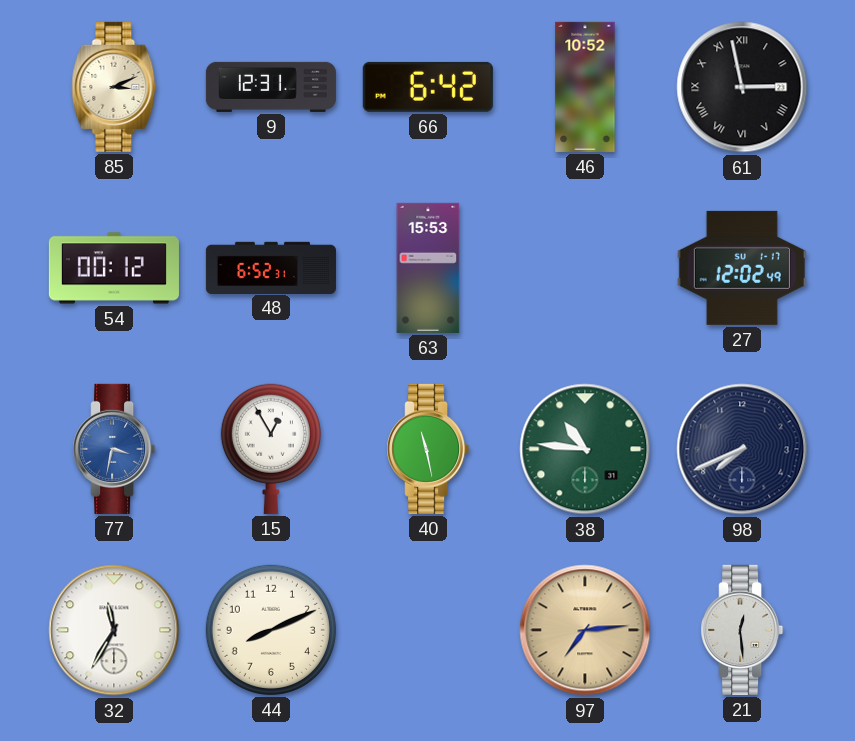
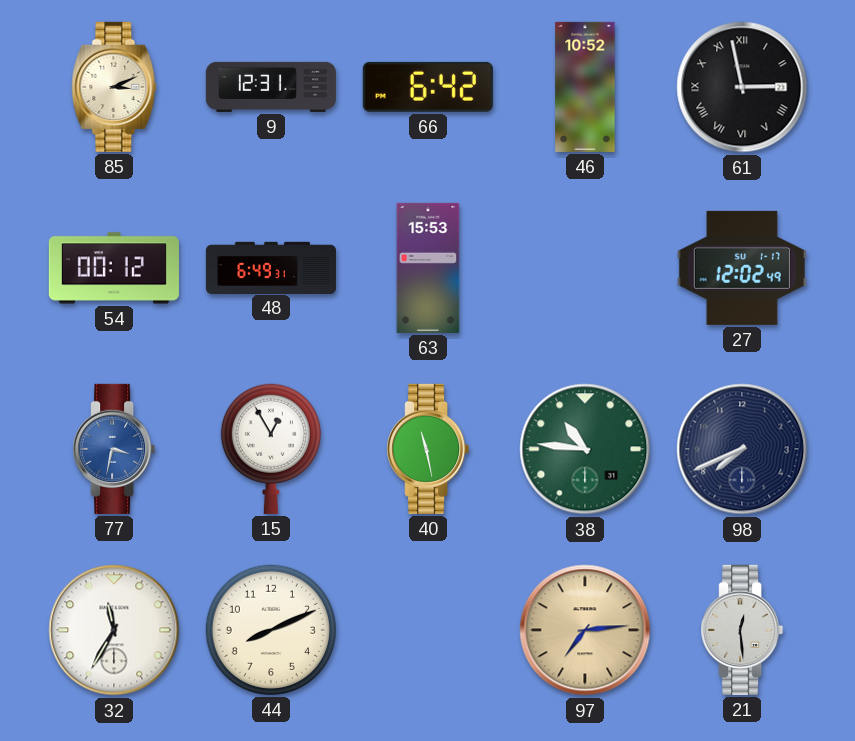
48: 6:52 -> 6:49
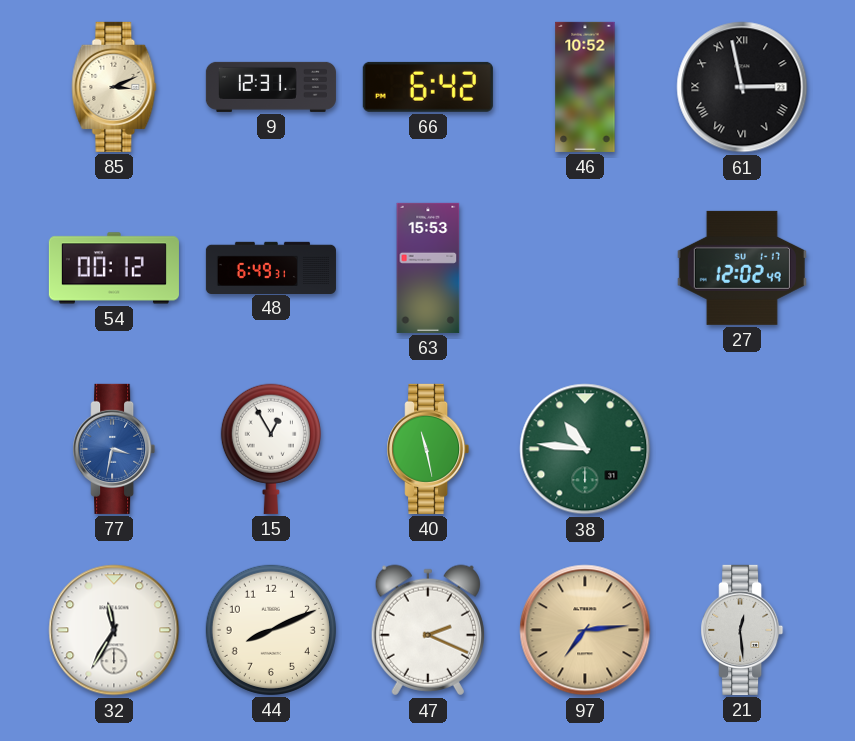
98: 7:41 -> none
47: none -> 2:19
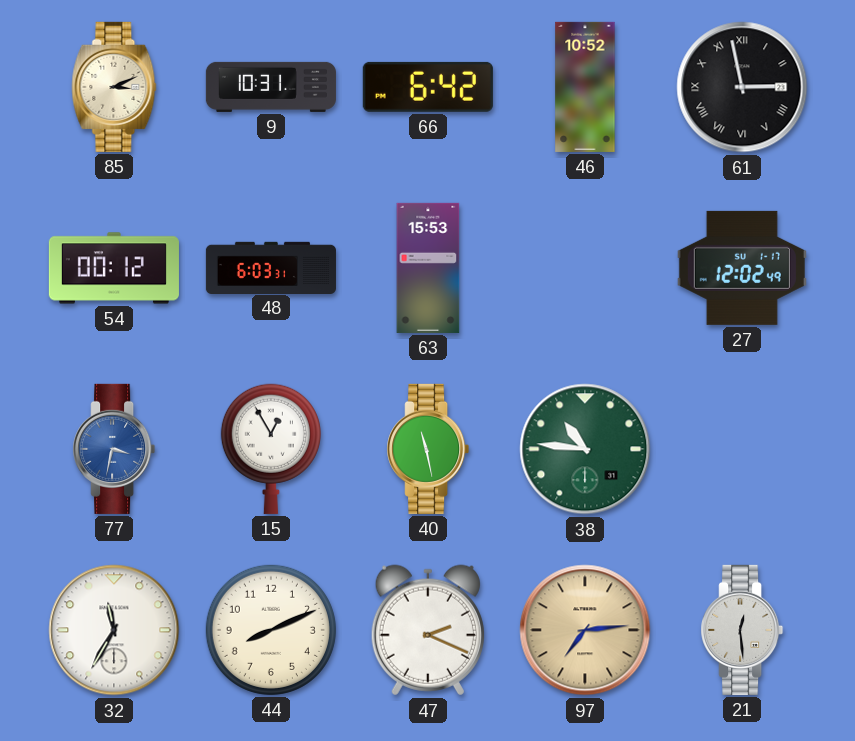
9: 12:31 -> 10:31
48: 6:49 -> 6:03
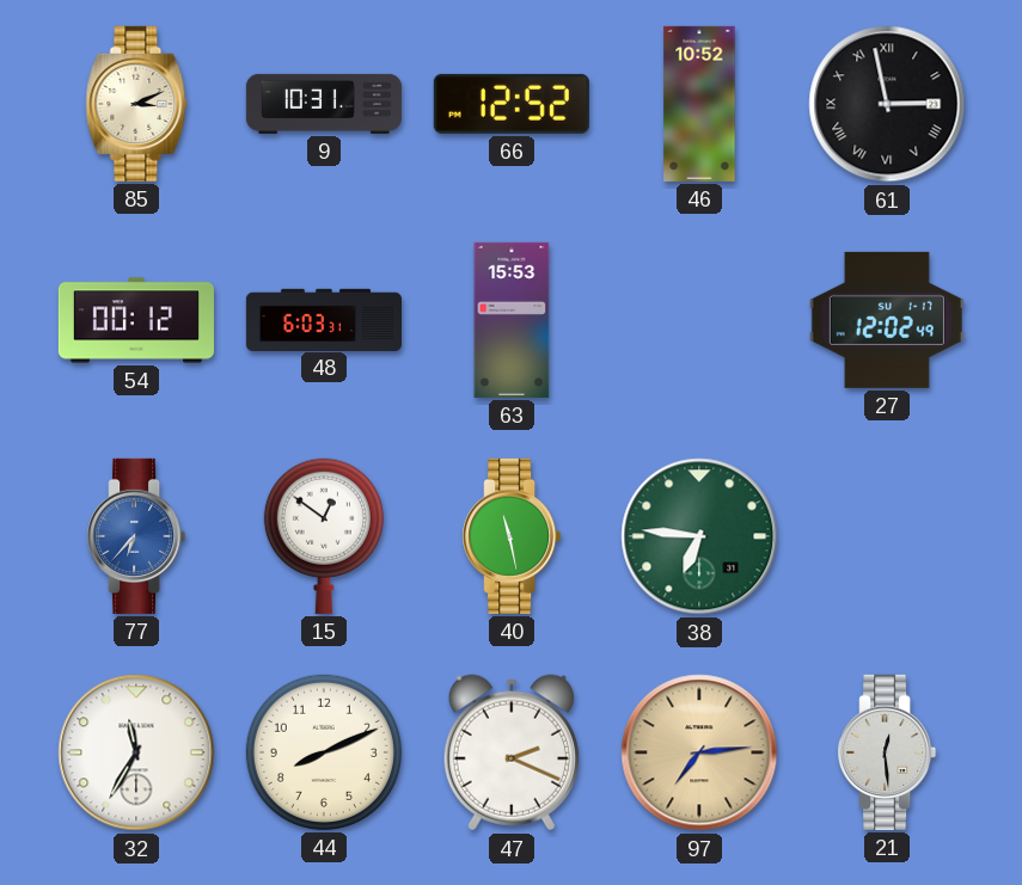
66: 6:42 -> 12:52
77: 3:32 -> 6:37
15: 12:55 -> 12:51
38: 10:46 -> 6:46
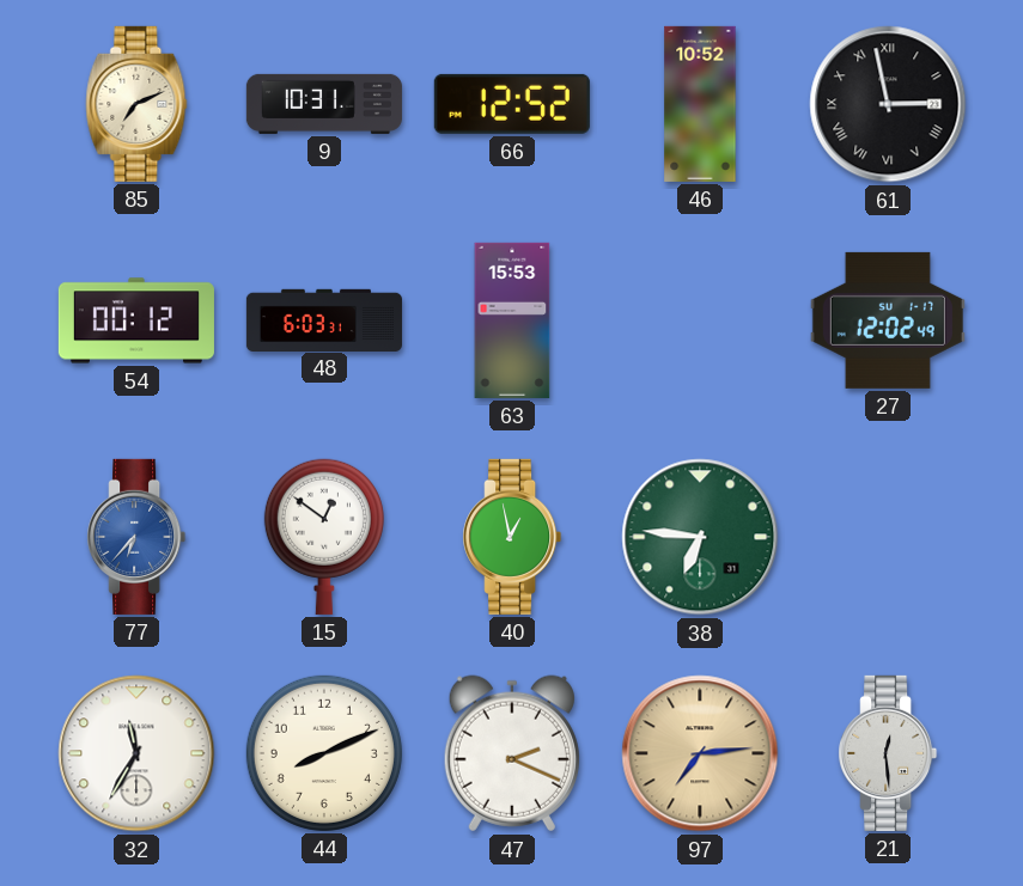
85: 3:11 -> 7:11
40: 11:28 -> 12:58
